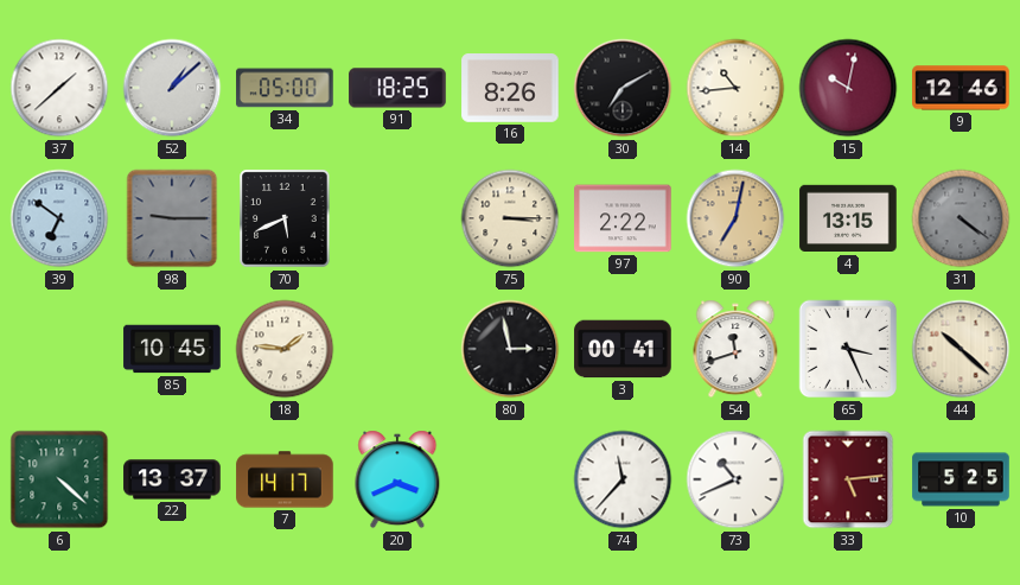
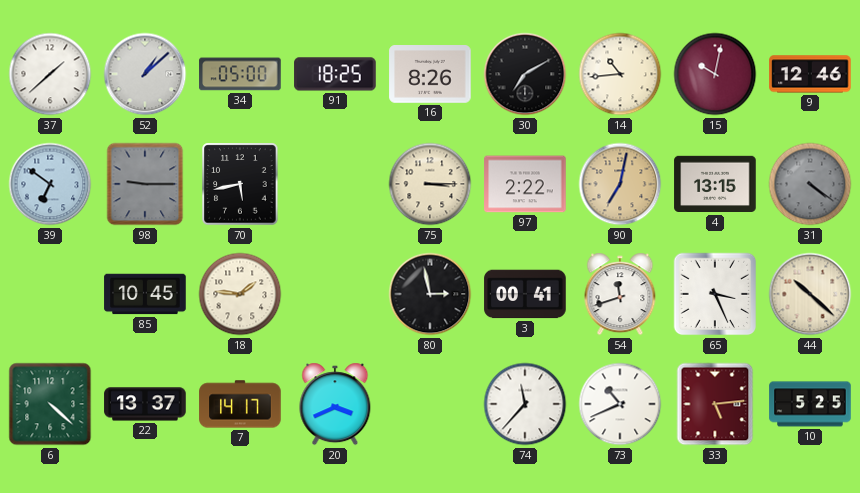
70: 5:41 -> 5:43
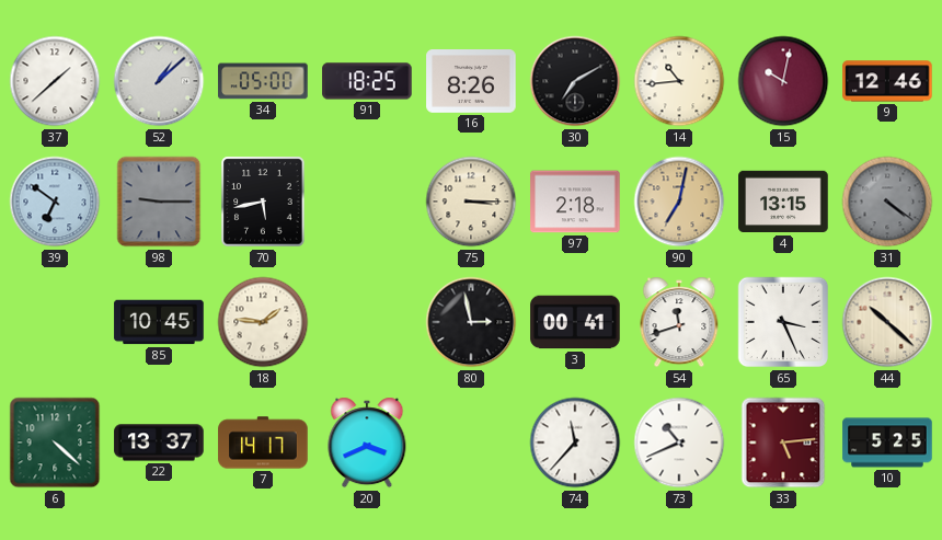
97: 2:22 -> 2:18
